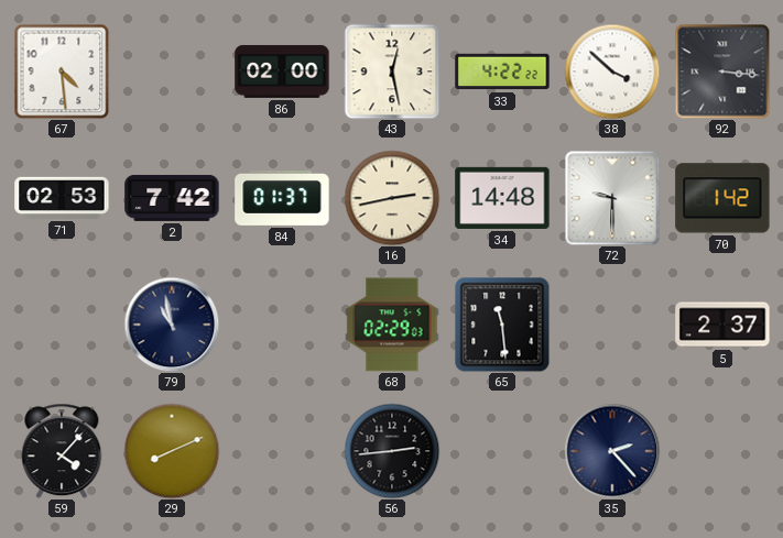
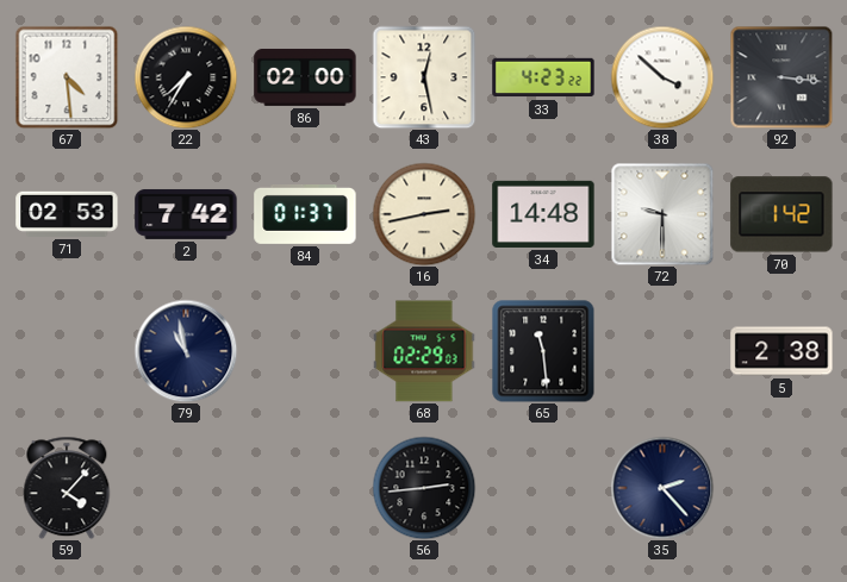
22: none -> 7:35
33: 4:22 -> 4:23
5: 2:37 -> 2:38
29: 8:11 -> none
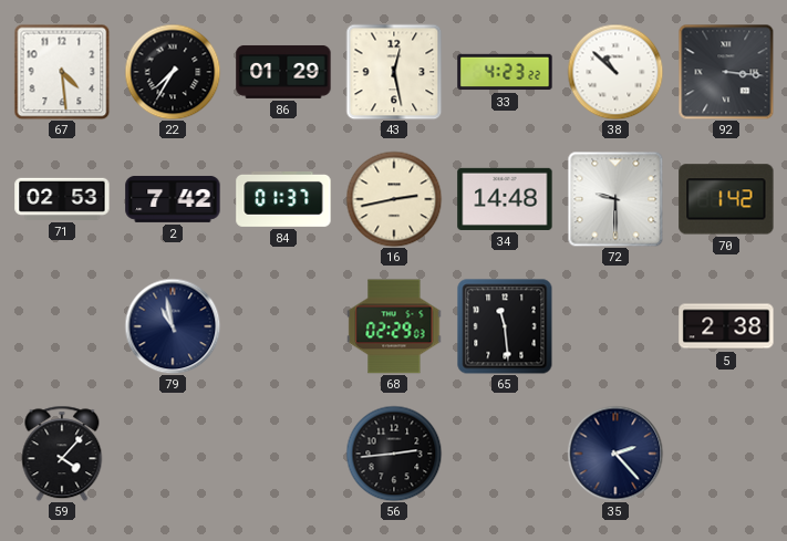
86: 02:00 -> 01:29
38: 3:52 -> 10:52
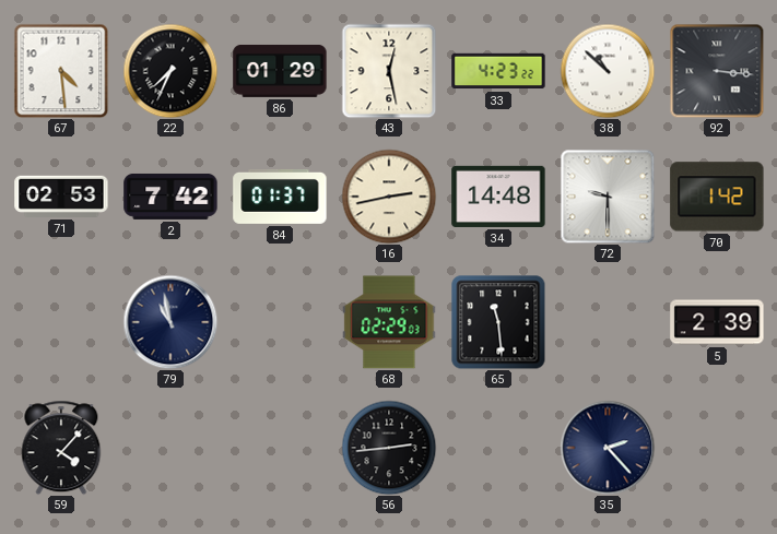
22: 7:35 -> 7:34
5: 2:38 -> 2:39
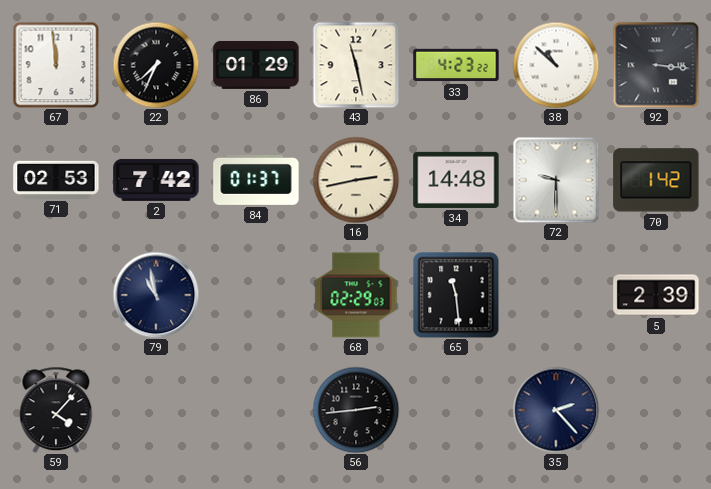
67: 4:29 -> 11:59
43: 12:28 -> 11:28
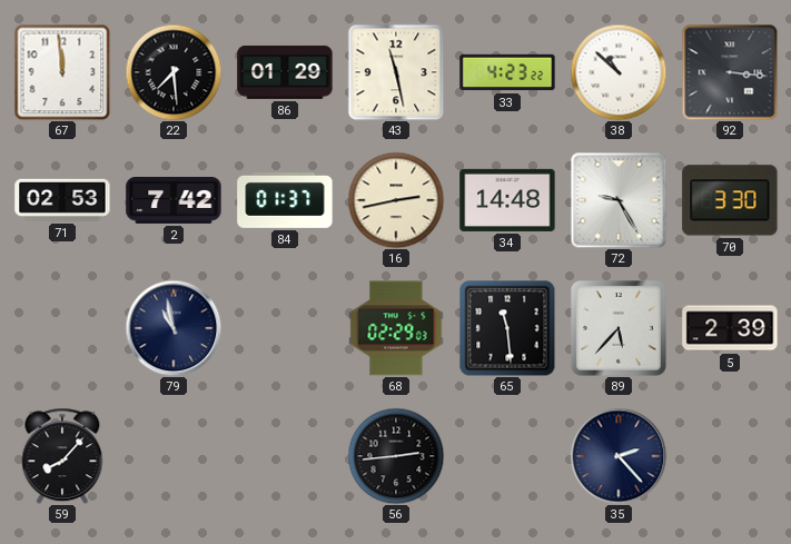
22: 7:34 -> 7:29
72: 9:30 -> 9:25
70: 1:42 -> 3:30
89: none -> 5:37
59: 4:07 -> 8:07
